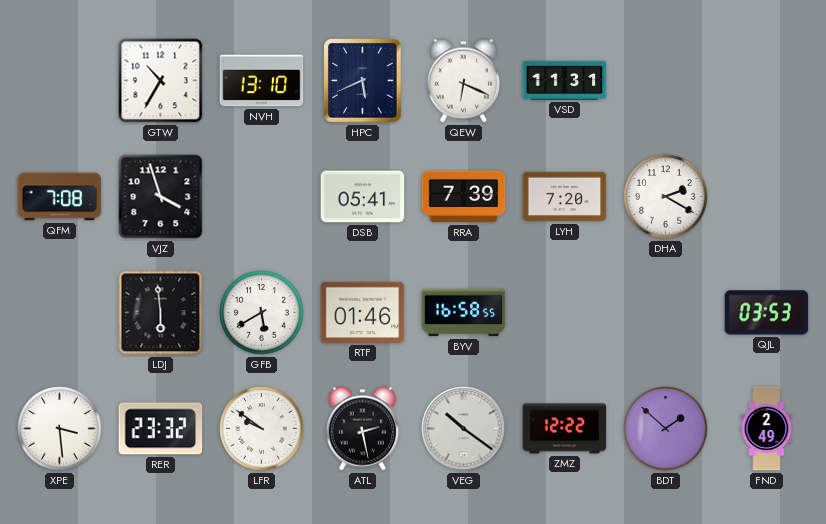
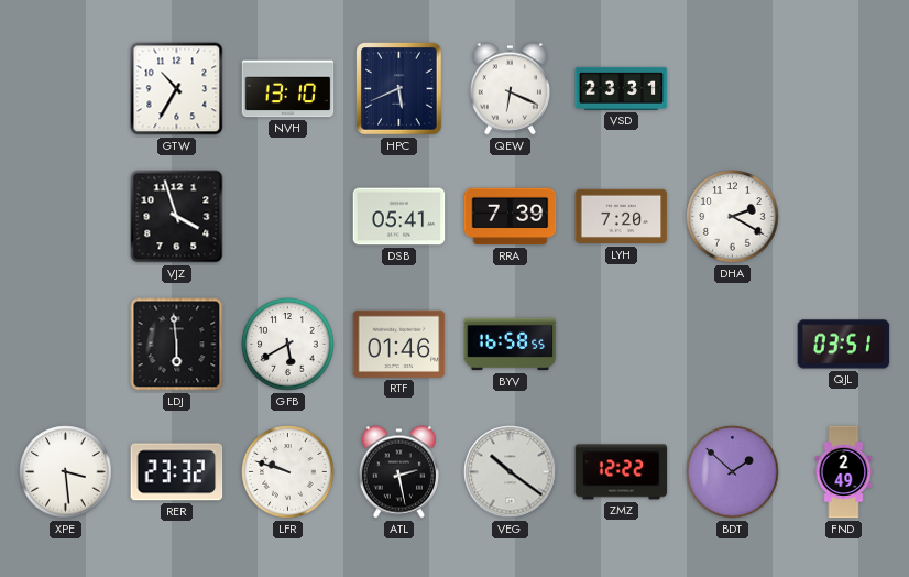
VSD: 11:31 -> 23:31
QFM: 7:08 -> none
QJL: 03:53 -> 03:51
LFR: 9:51 -> 9:48
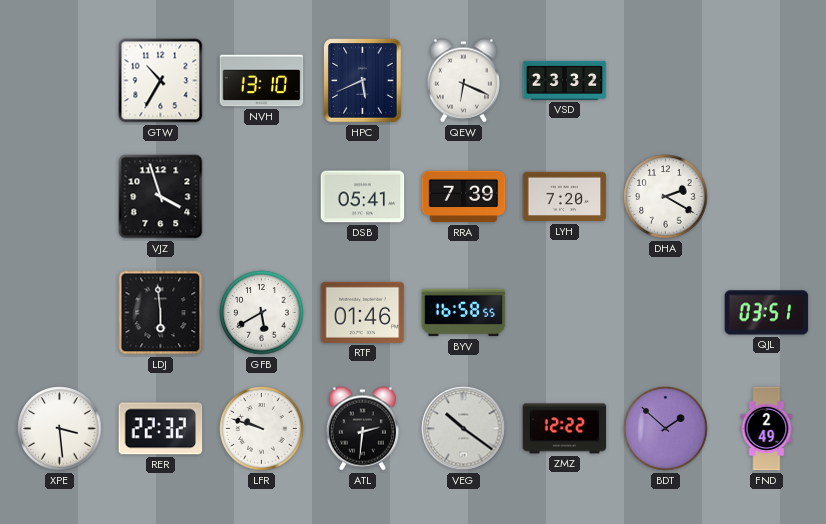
VSD: 23:31 -> 23:32
RER: 23:32 -> 22:32
ATL: 2:28 -> 2:31
